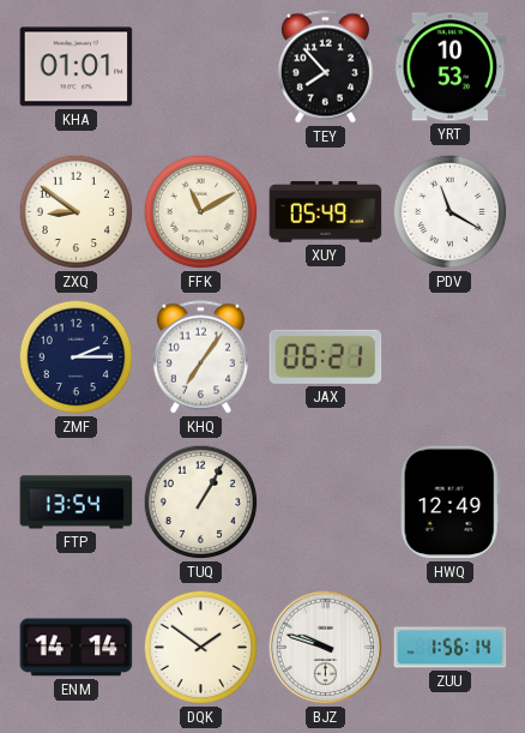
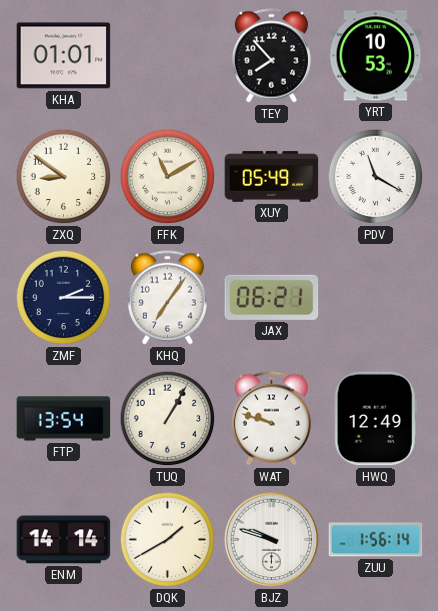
WAT: none -> 9:48
DQK: 1:51 -> 1:40
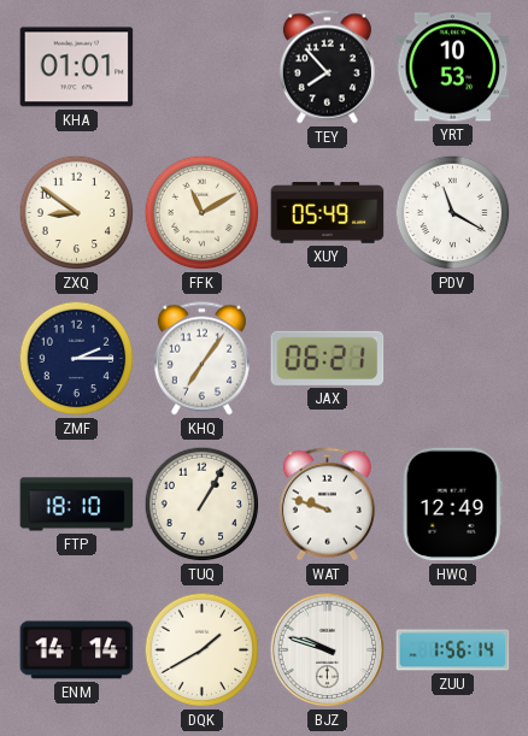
FTP: 13:54 -> 18:10
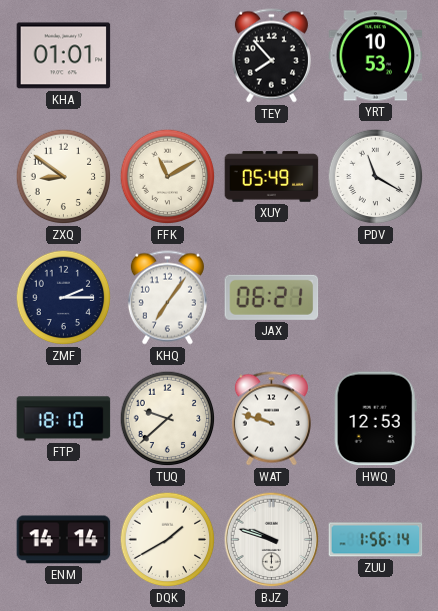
TUQ: 1:05 -> 9:38
HWQ: 12:49 -> 12:53
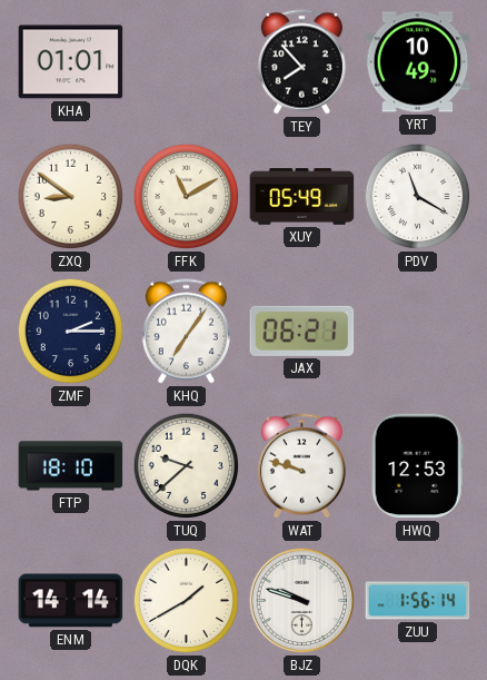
YRT: 10:53 -> 10:49
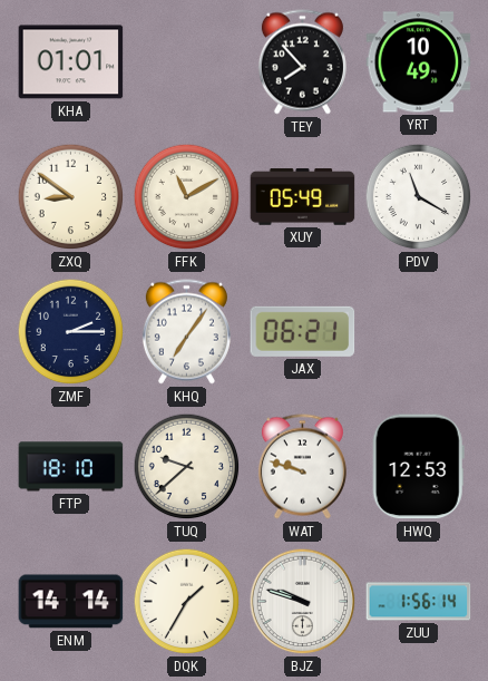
DQK: 1:40 -> 1:35
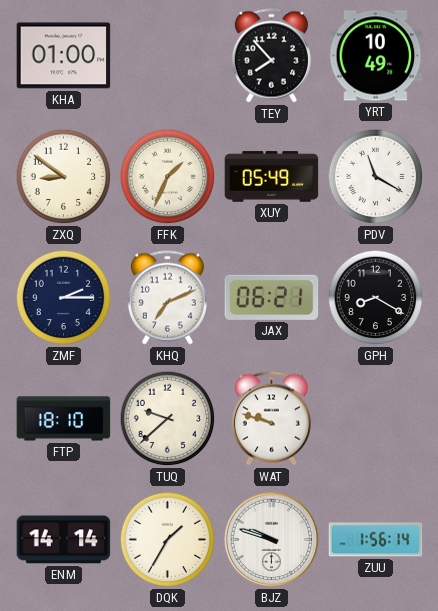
KHA: 01:01 -> 01:00
FFK: 11:10 -> 1:34
KHQ: 7:06 -> 7:11
GPH: none -> 8:20
HWQ: 12:53 -> none
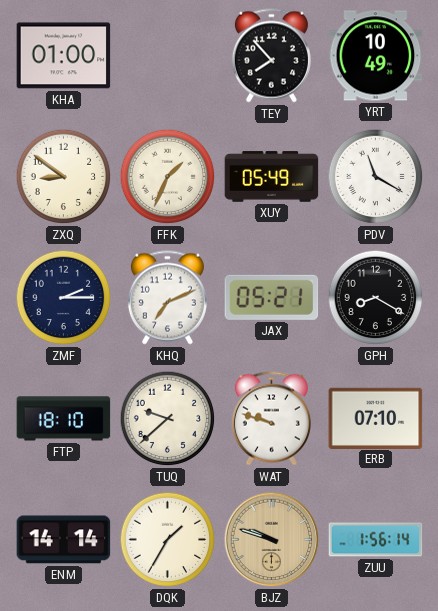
JAX: 06:21 -> 05:21
ERB: none -> 07:10
BJZ dial: white -> champagne
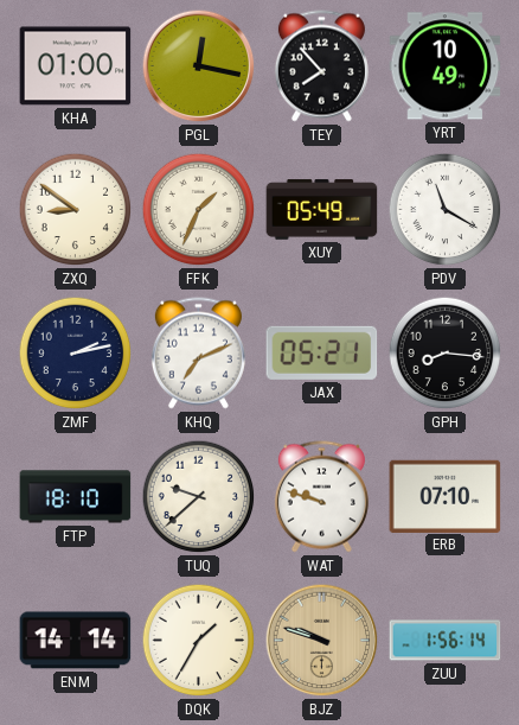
PGL: none -> 12:17
ZMF: 2:15 -> 2:13
GPH: 8:20 -> 8:16
